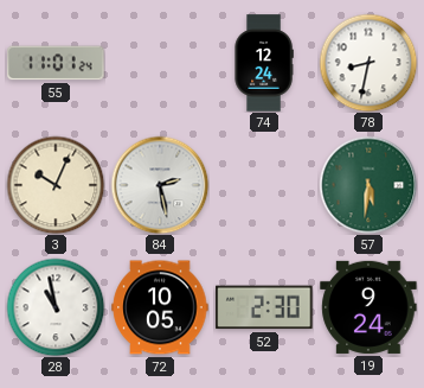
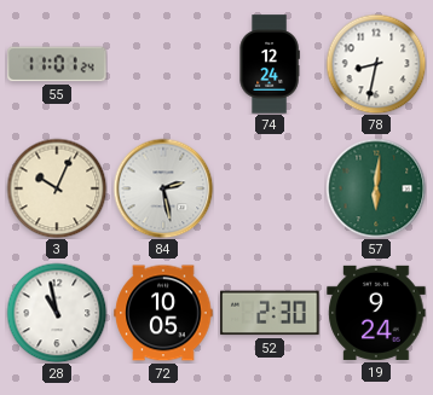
57: 5:31 -> 6:01
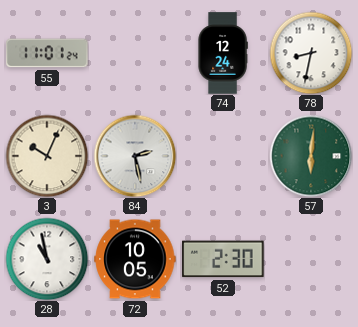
19: 9:24 -> none
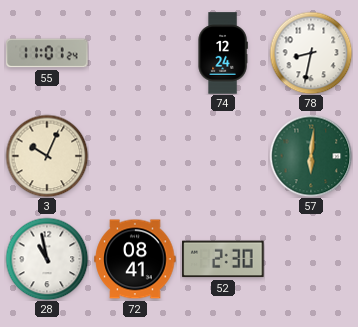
84: 2:28 -> none
72: 10:05 -> 08:41
